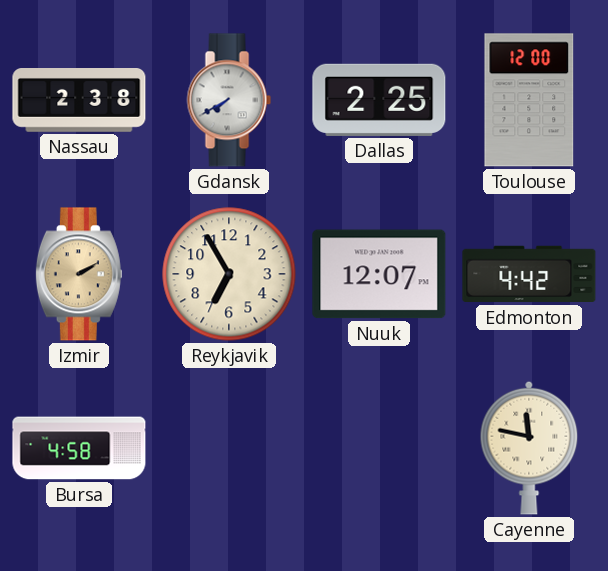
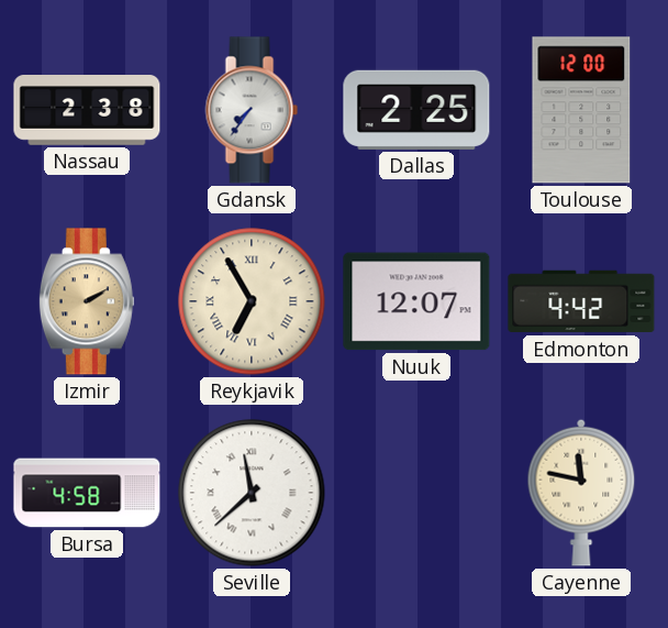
Gdansk: 7:40 -> 7:36
Reykjavik numerals: Arabic -> Roman
Seville: none -> 11:38
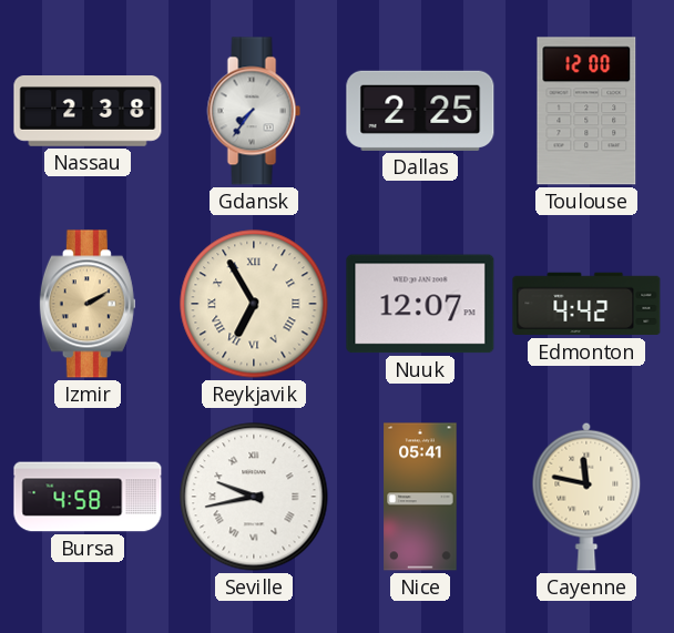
Seville: 11:38 -> 9:43
Nice: none -> 05:41
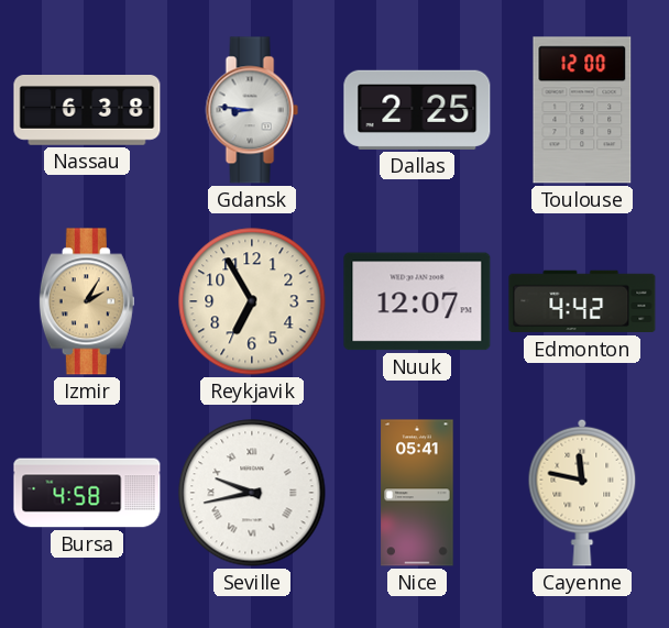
Nassau: 2:38 -> 6:38
Gdansk: 7:36 -> 8:46
Izmir: 2:10 -> 2:05
Reykjavik numerals: Roman -> Arabic
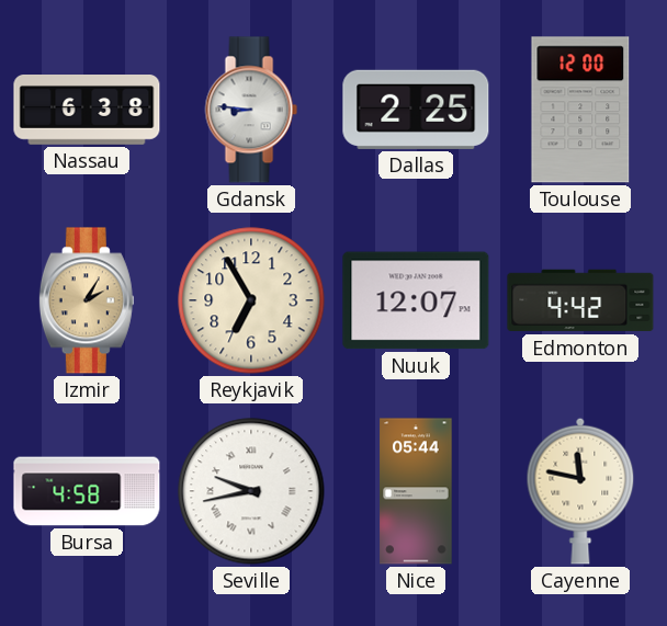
Nice: 05:41 -> 05:44
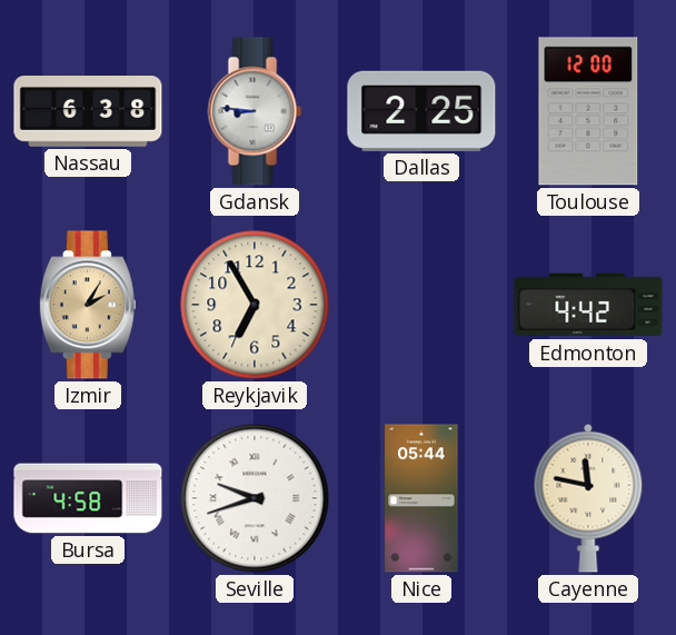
Nuuk: 12:07 -> none
Seville: 9:43 -> 9:42
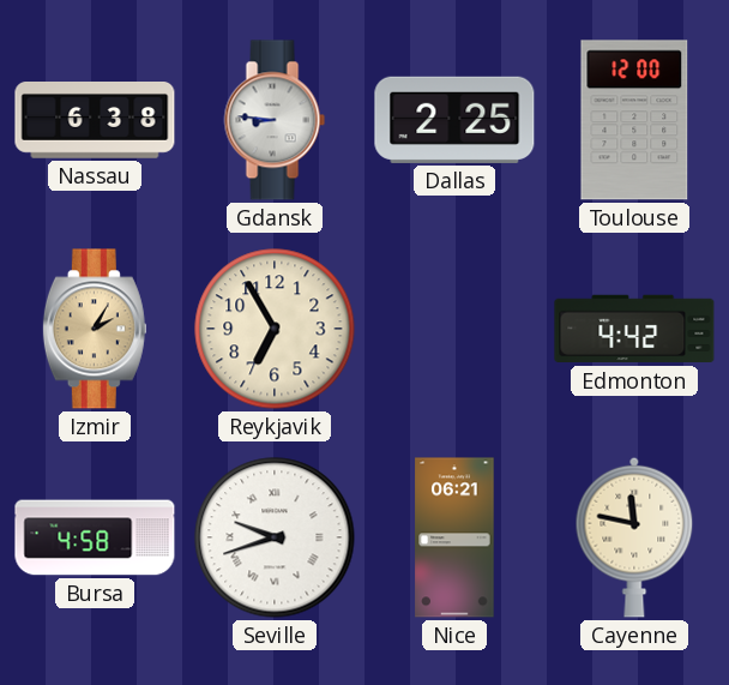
Nice: 05:44 -> 06:21
